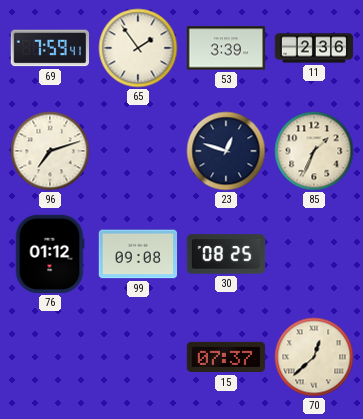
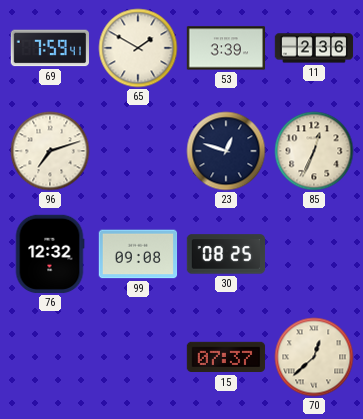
65: 1:54 -> 1:50
85: 1:34 -> 12:34
76: 01:12 -> 12:32
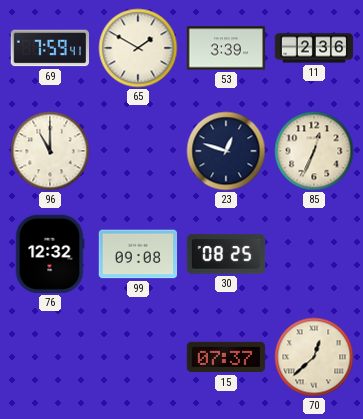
96: 7:12 -> 11:00
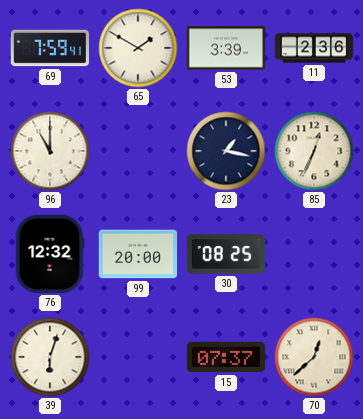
23: 12:48 -> 1:17
99: 09:08 -> 20:00
39: none -> 6:03
